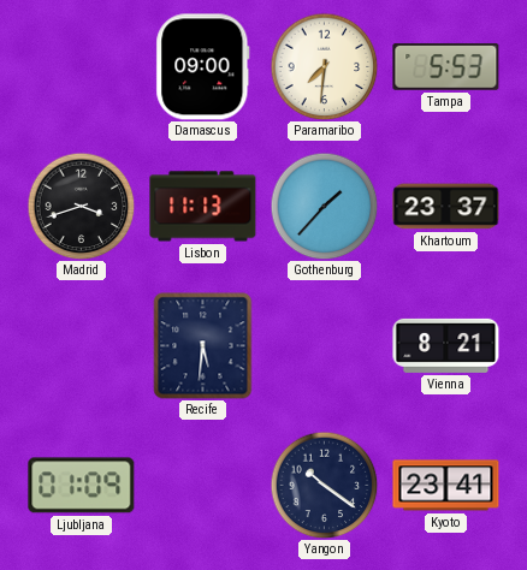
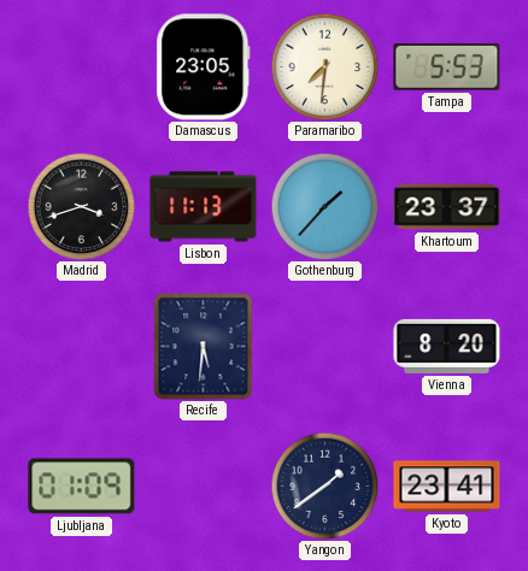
Damascus: 09:00 -> 23:05
Vienna: 8:21 -> 8:20
Yangon: 10:21 -> 1:39
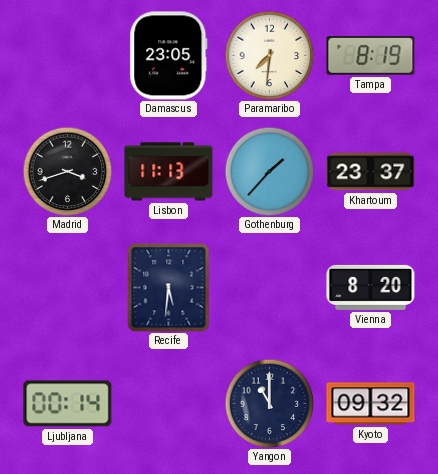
Tampa: 5:53 -> 8:19
Ljubljana: 01:09 -> 00:14
Yangon: 1:39 -> 11:00
Kyoto: 23:41 -> 09:32
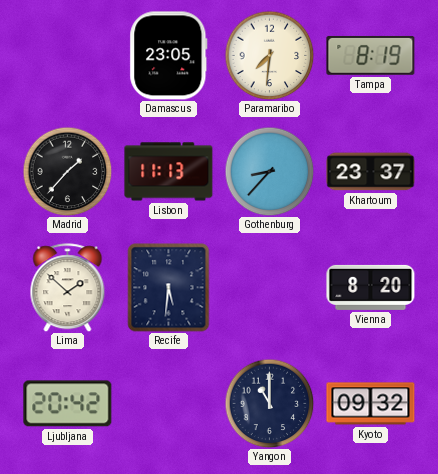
Madrid: 3:42 -> 1:37
Gothenburg: 1:37 -> 8:37
Lima: none -> 1:52
Ljubljana: 00:14 -> 20:42
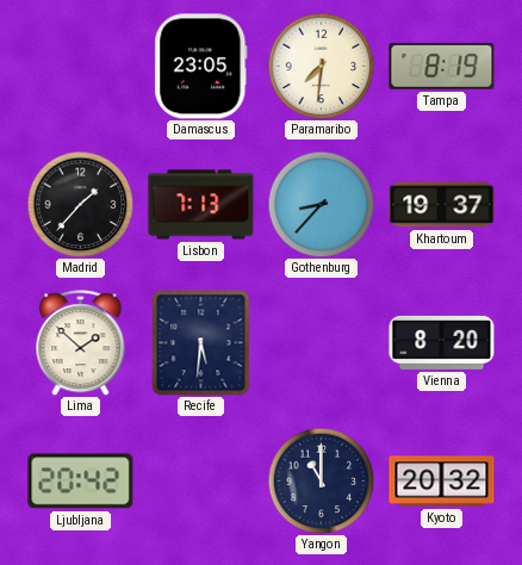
Lisbon: 11:13 -> 7:13
Khartoum: 23:37 -> 19:37
Kyoto: 09:32 -> 20:32
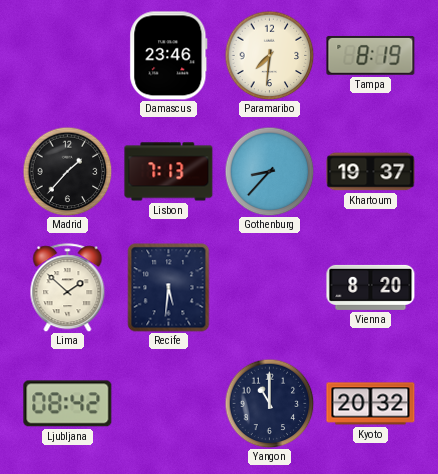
Damascus: 23:05 -> 23:46
Ljubljana: 20:42 -> 08:42
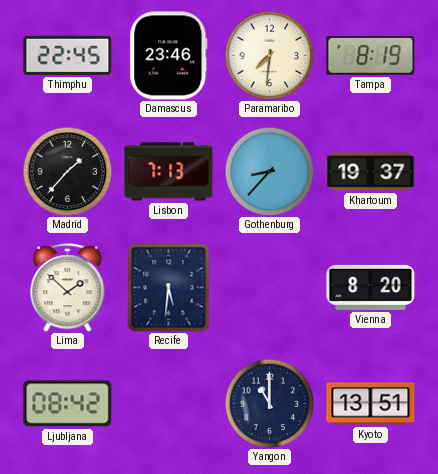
Thimphu: none -> 22:45
Kyoto: 20:32 -> 13:51
